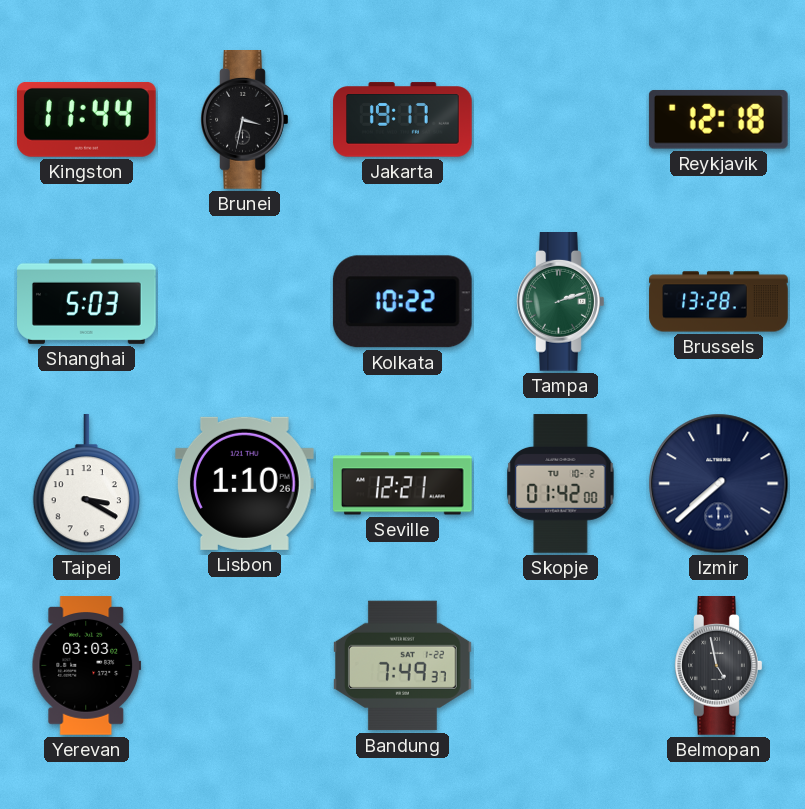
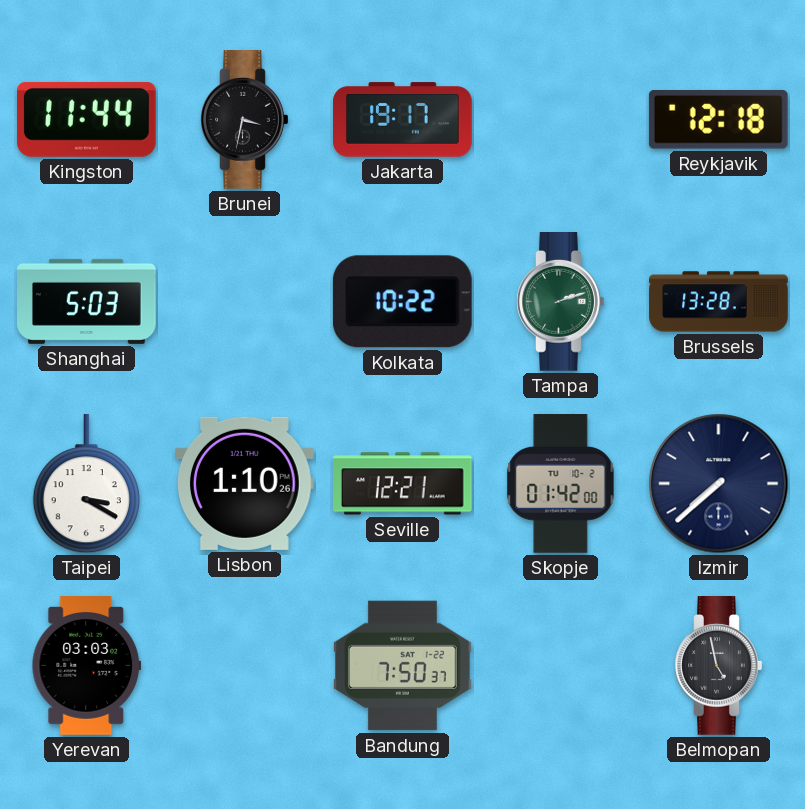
Bandung: 7:49 -> 7:50
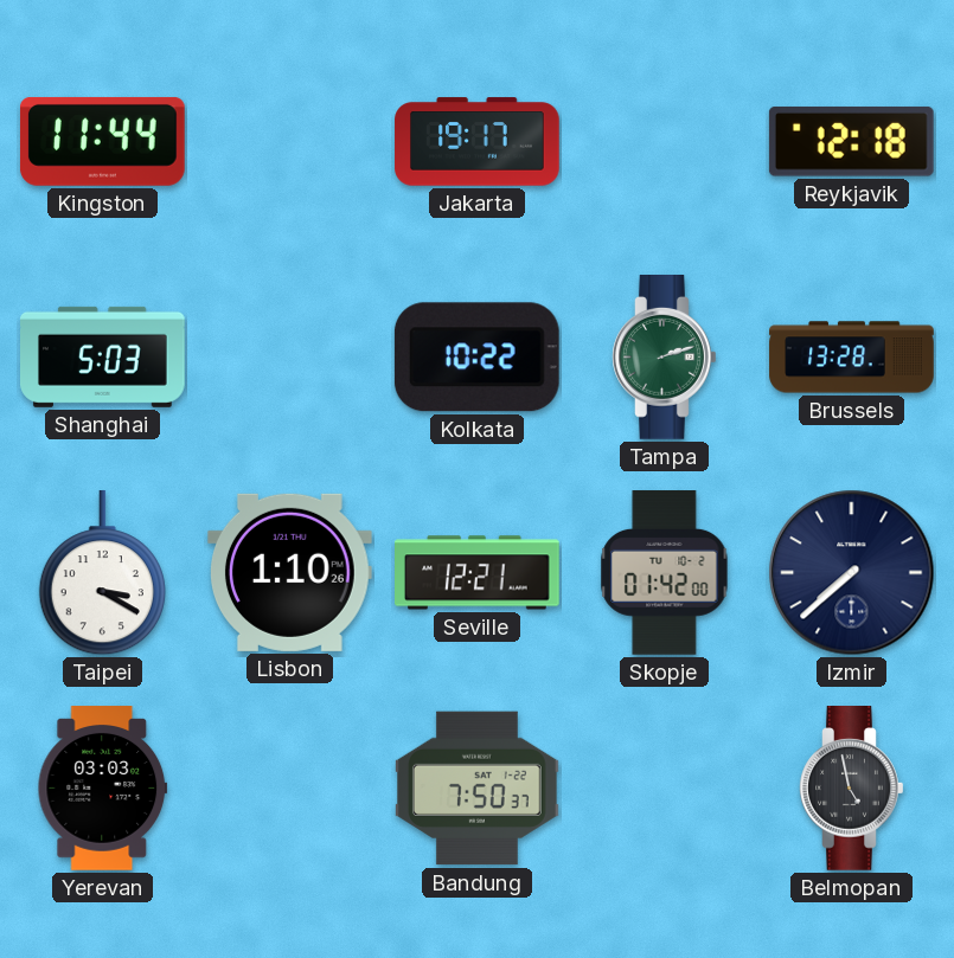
Brunei: 3:32 -> none
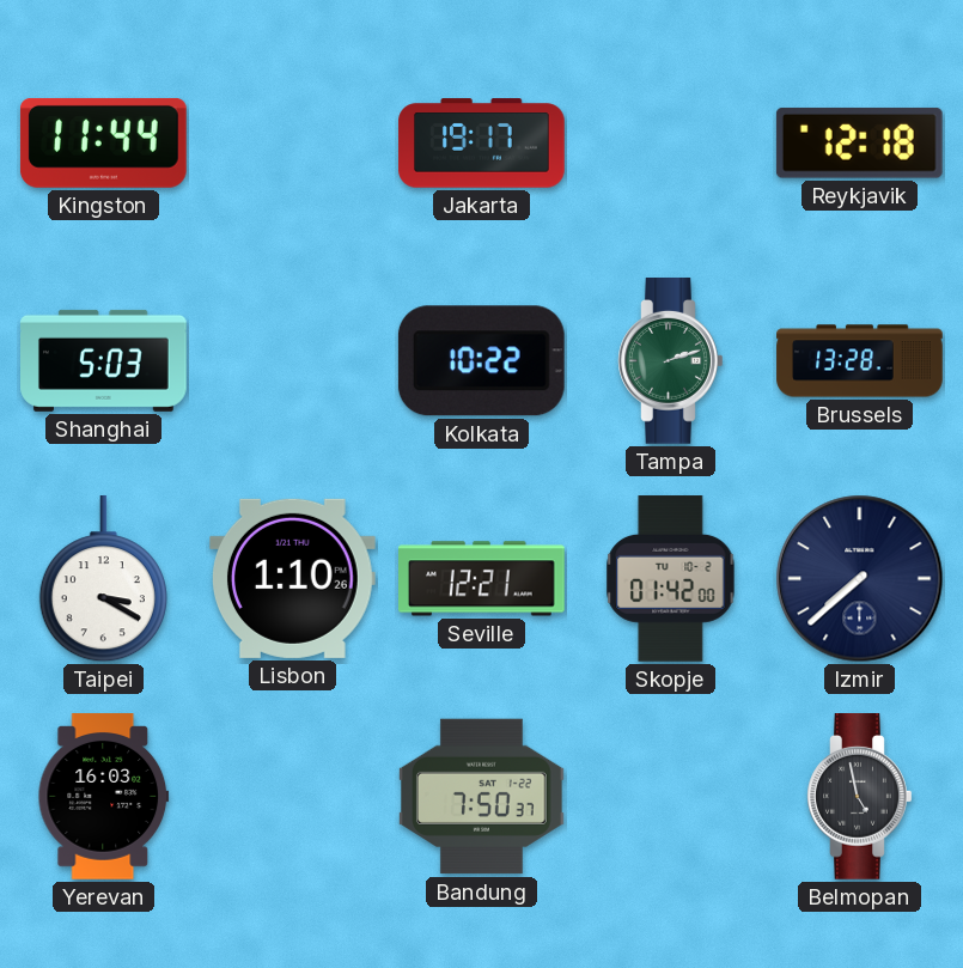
Yerevan: 03:03 -> 16:03
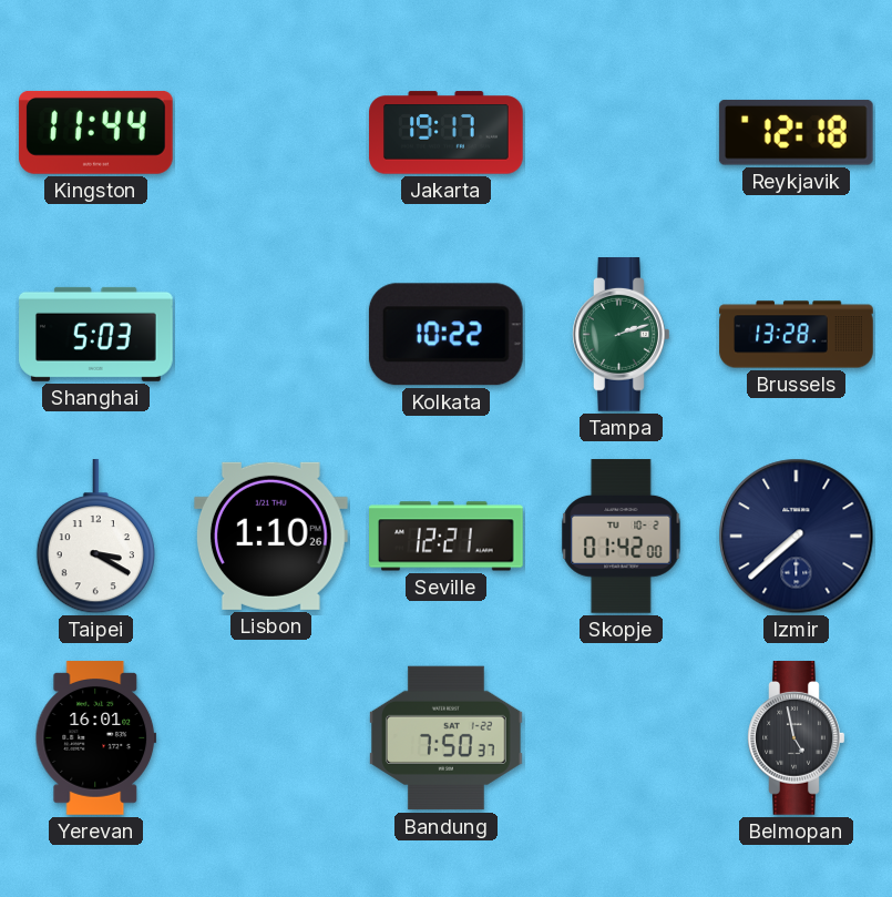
Yerevan: 16:03 -> 16:01
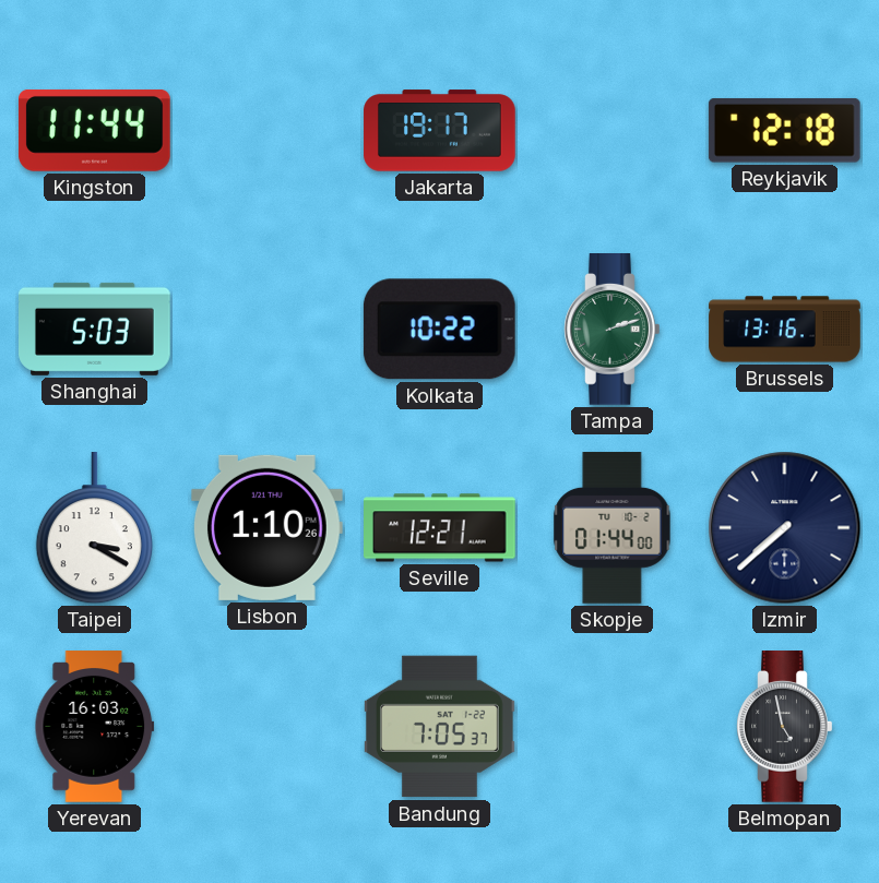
Brussels: 13:28 -> 13:16
Skopje: 01:42 -> 01:44
Yerevan: 16:01 -> 16:03
Bandung: 7:50 -> 7:05
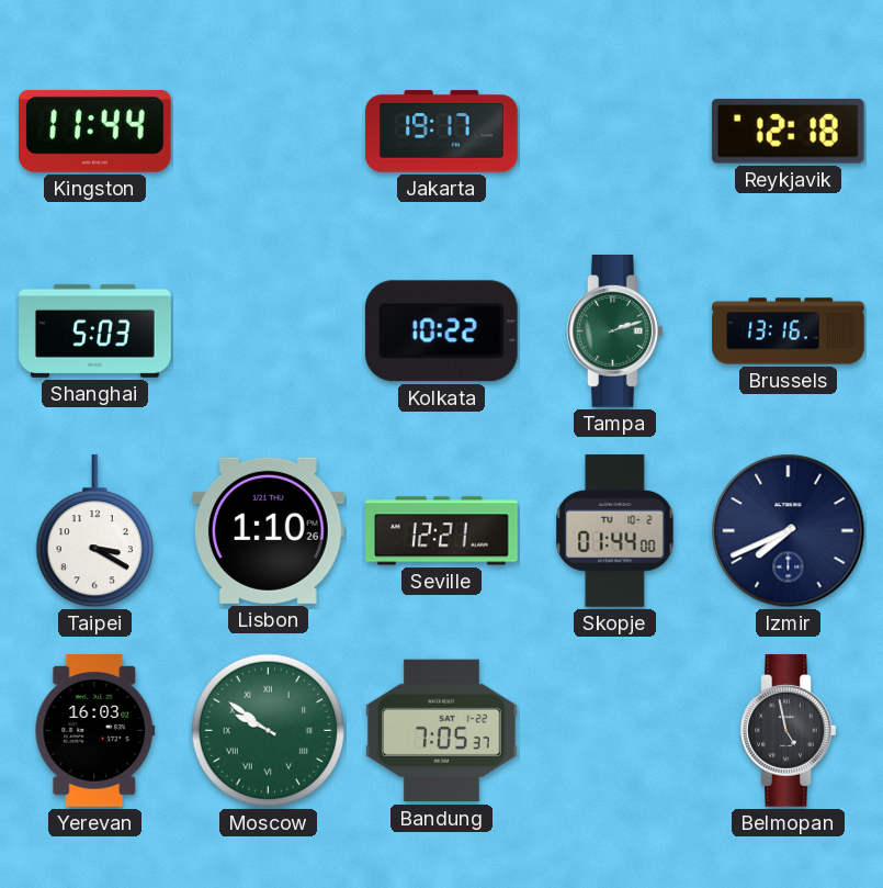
Izmir: 7:38 -> 7:41
Moscow: none -> 9:51
